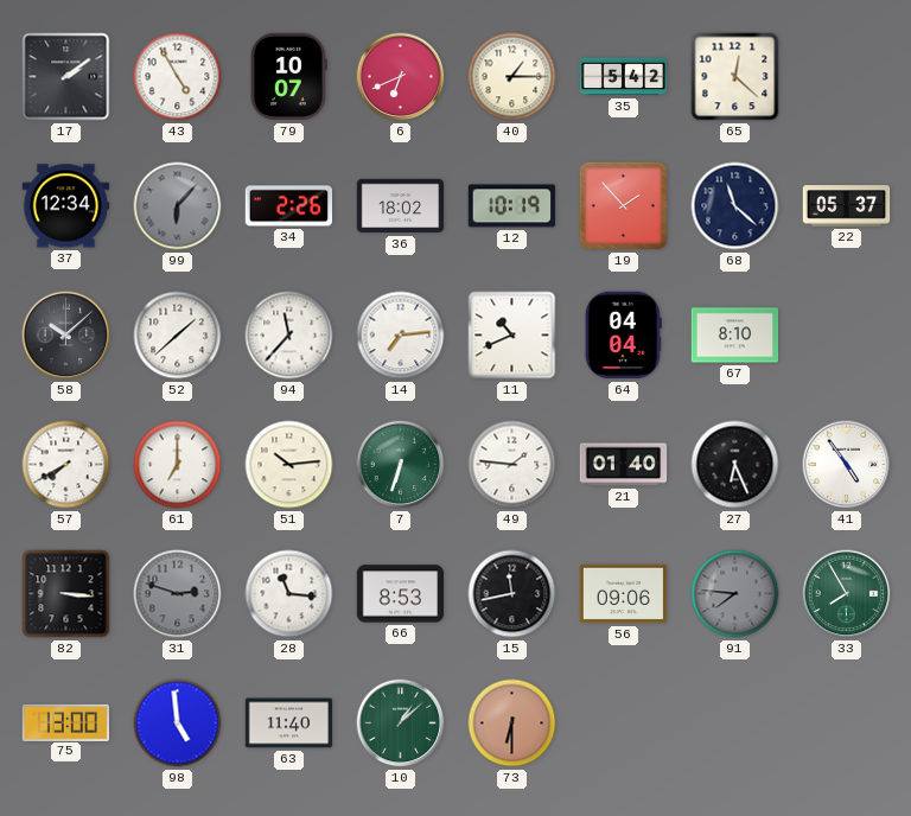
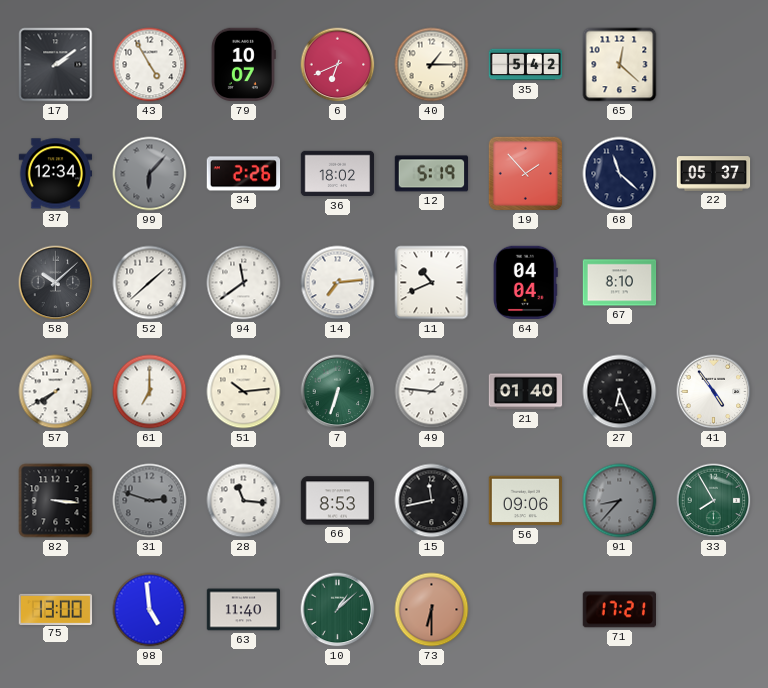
12: 10:19 -> 5:19
94: 11:37 -> 11:39
91: 7:46 -> 8:37
71: none -> 17:21
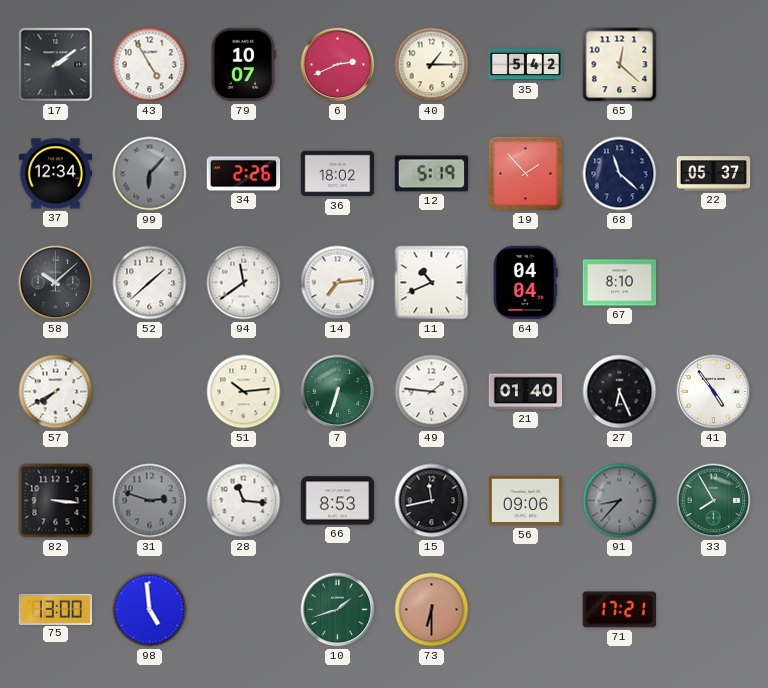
6: 6:41 -> 2:41
61: 7:00 -> none
63: 11:40 -> none
10: 1:08 -> 1:42
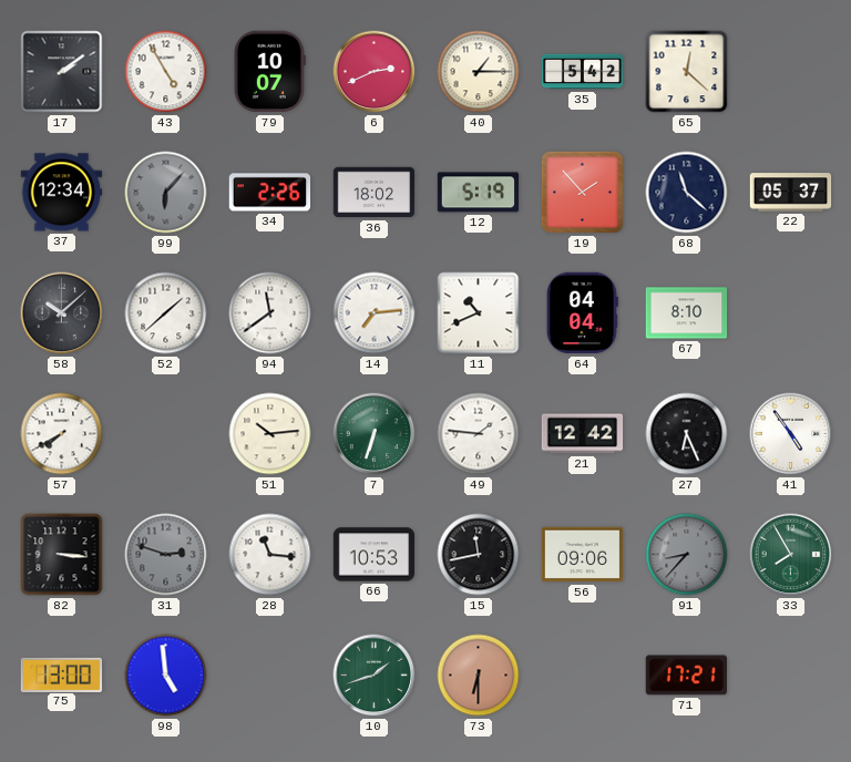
21: 01:40 -> 12:42
66: 8:53 -> 10:53
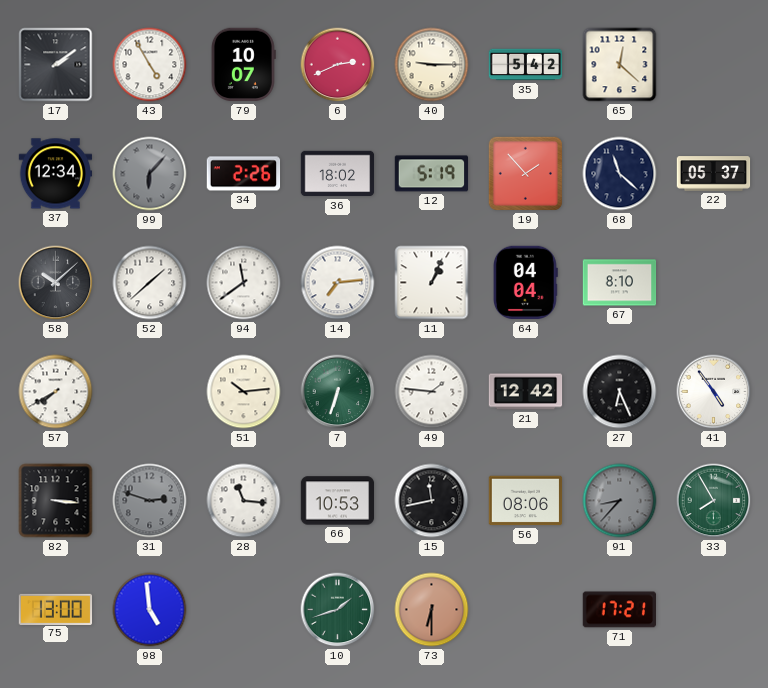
40: 1:15 -> 9:15
11: 10:41 -> 1:04
56: 09:06 -> 08:06
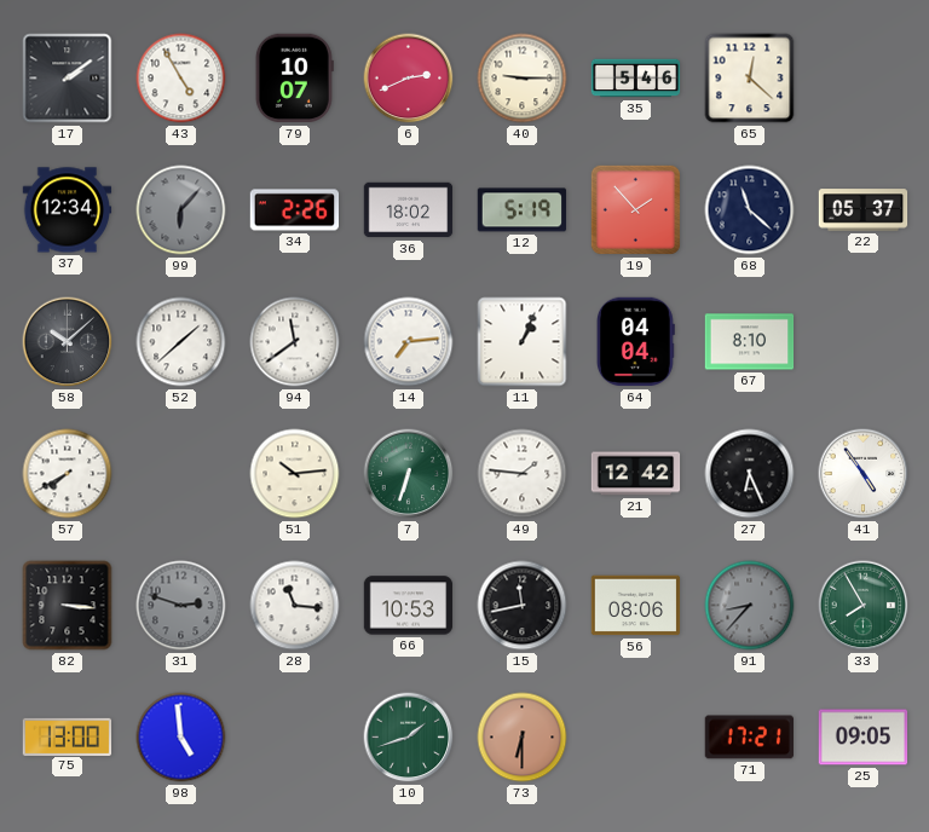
35: 5:42 -> 5:46
25: none -> 09:05
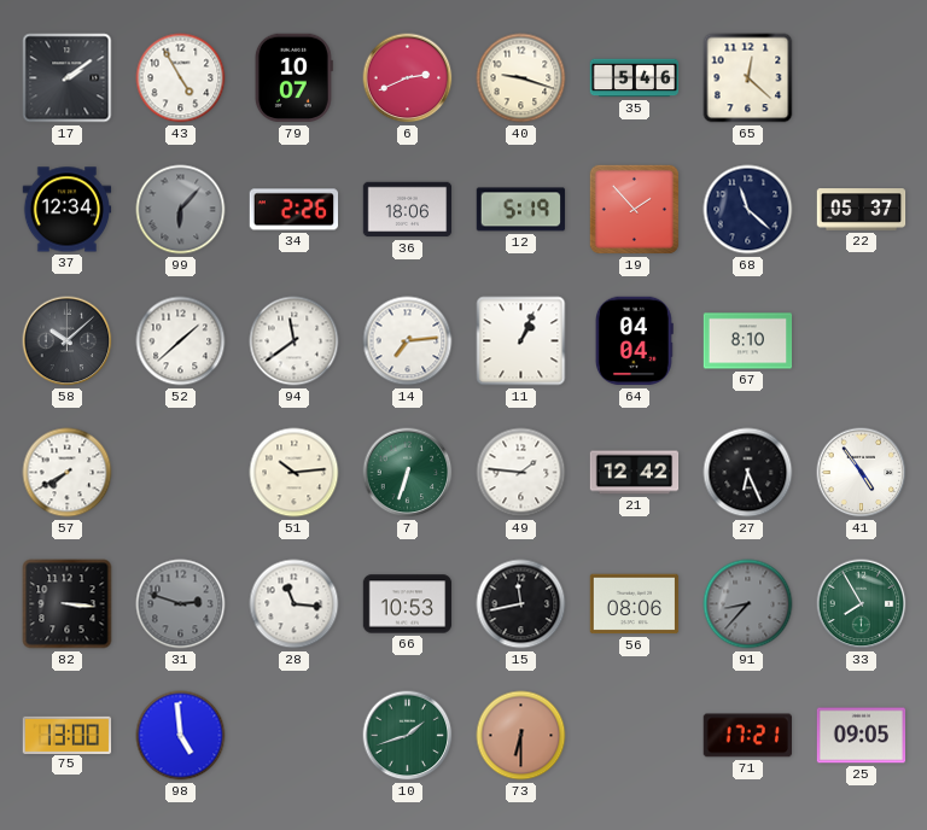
40: 9:15 -> 9:18
36: 18:02 -> 18:06
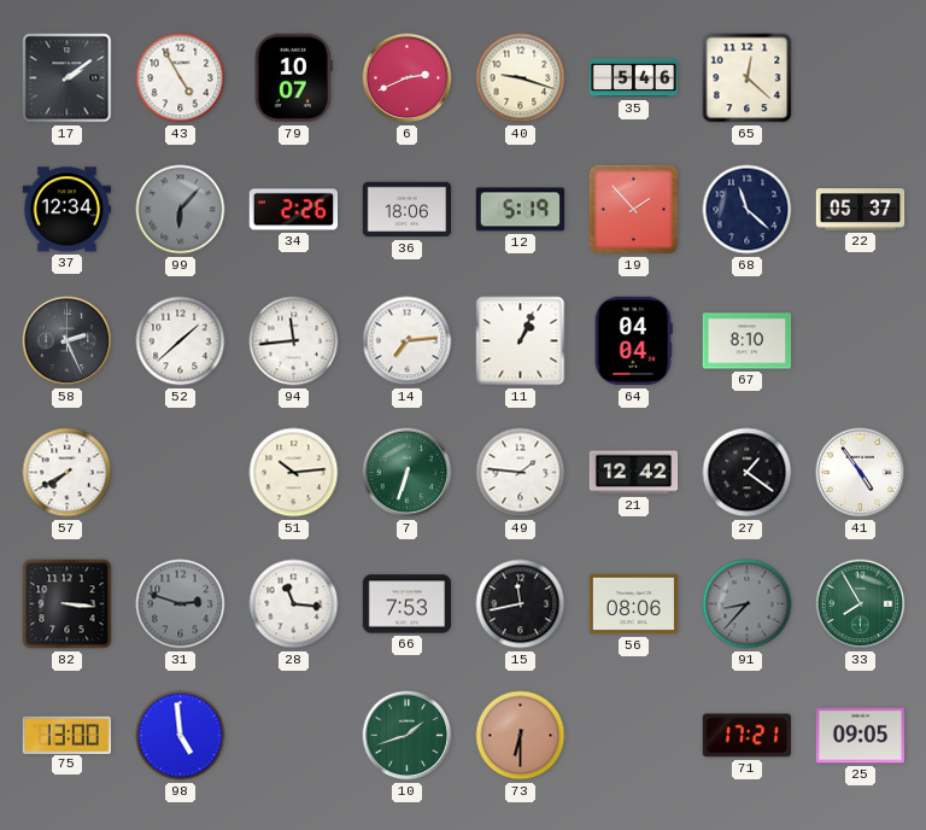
58: 10:08 -> 2:26
94: 11:39 -> 11:44
27: 6:26 -> 1:21
66: 10:53 -> 7:53
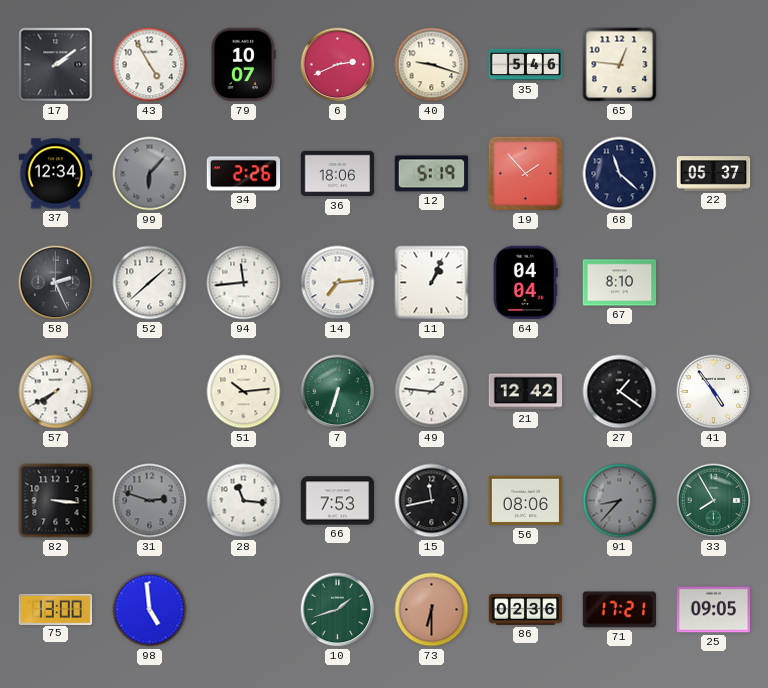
65: 12:22 -> 12:46
86: none -> 02:36
